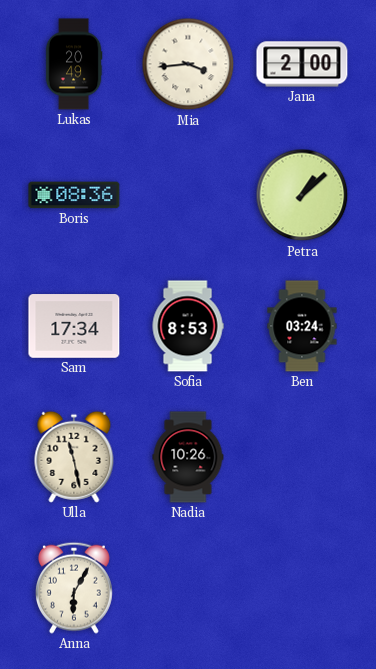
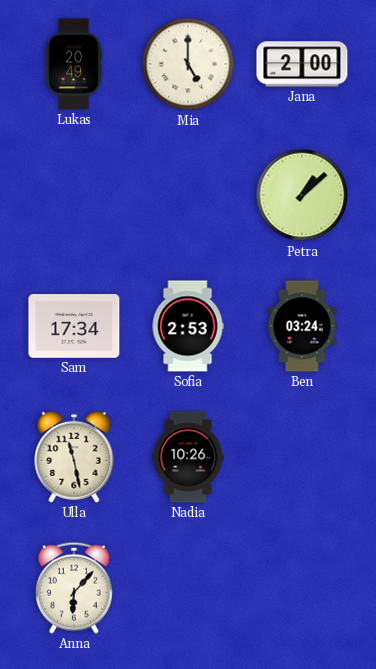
Mia: 3:44 -> 5:00
Boris: 08:36 -> none
Sofia: 8:53 -> 2:53
Anna: 6:05 -> 6:07
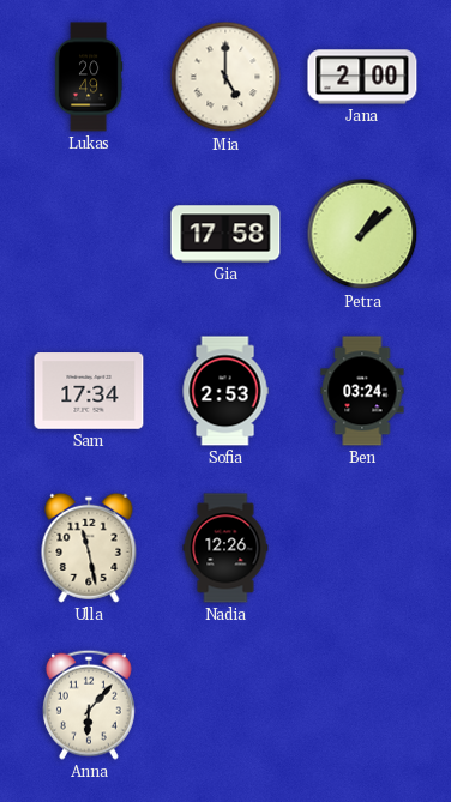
Gia: none -> 17:58
Nadia: 10:26 -> 12:26
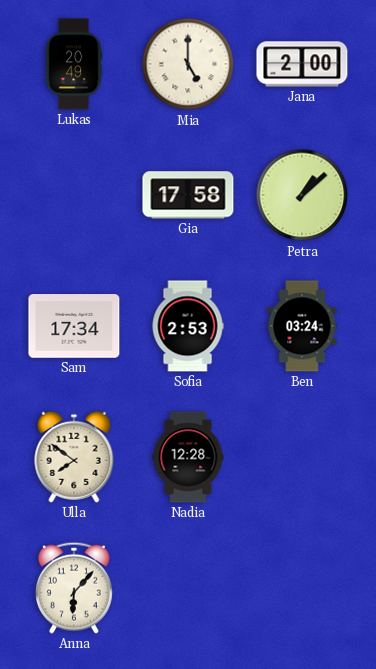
Ulla: 11:28 -> 7:51
Nadia: 12:26 -> 12:28
